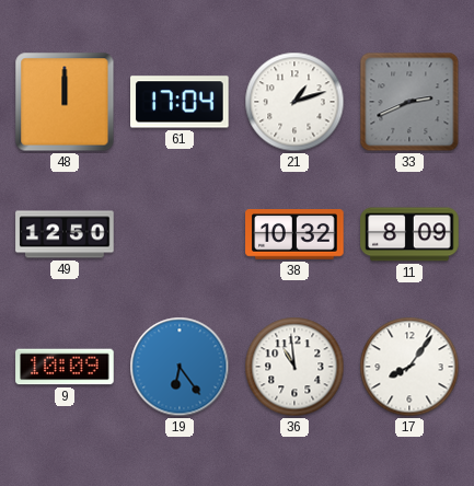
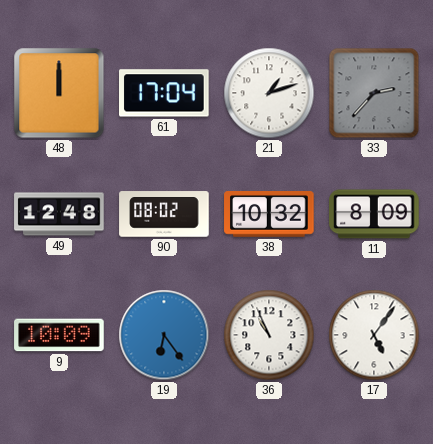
33: 2:41 -> 2:37
49: 12:50 -> 12:48
90: none -> 08:02
36: 10:59 -> 10:56
17: 8:06 -> 5:06
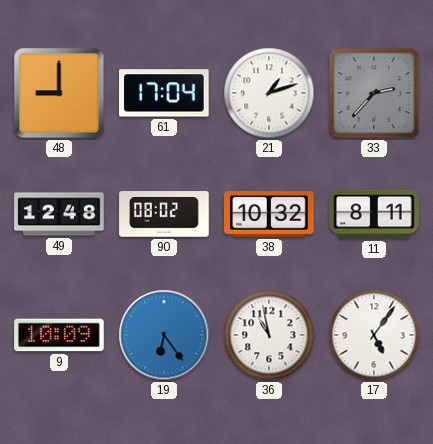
48: 12:00 -> 9:00
11: 8:09 -> 8:11
36: 10:56 -> 10:58
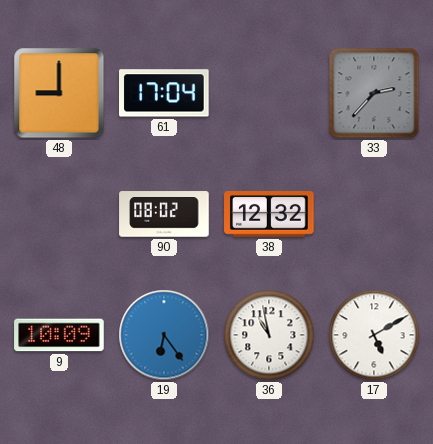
21: 1:12 -> none
49: 12:48 -> none
38: 10:32 -> 12:32
11: 8:11 -> none
17: 5:06 -> 5:10
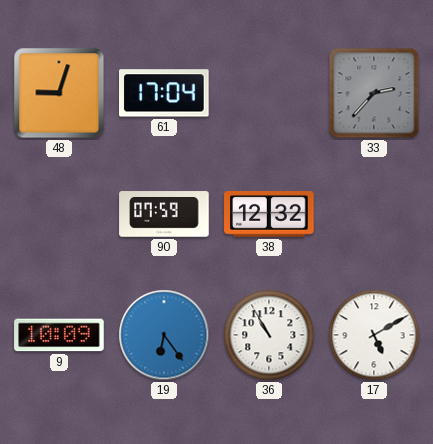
48: 9:00 -> 9:03
90: 08:02 -> 07:59
36: 10:58 -> 10:55
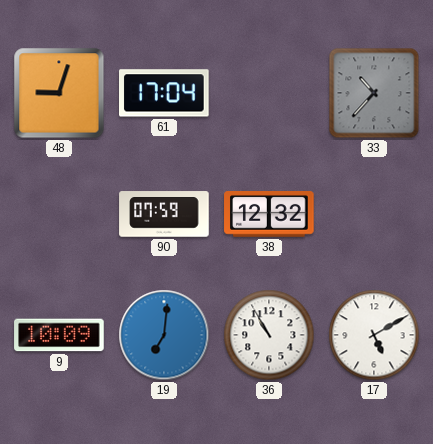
33: 2:37 -> 10:37
19: 6:24 -> 7:01
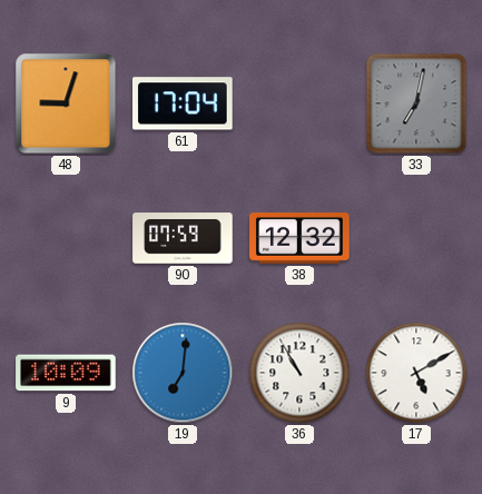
33: 10:37 -> 7:02
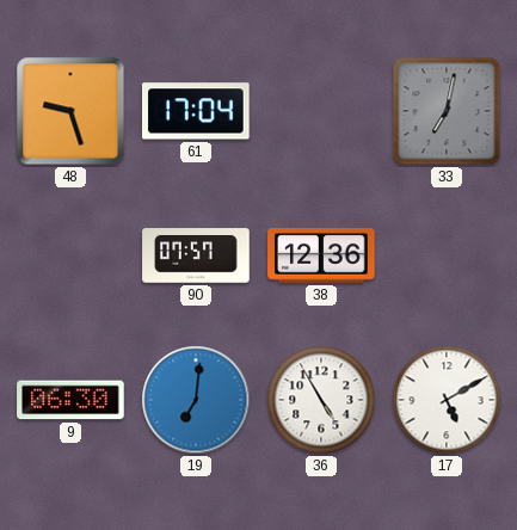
48: 9:03 -> 9:27
90: 07:59 -> 07:57
38: 12:32 -> 12:36
9: 10:09 -> 06:30
36: 10:55 -> 4:55
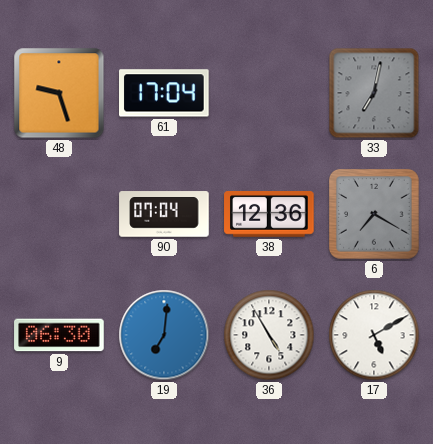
90: 07:57 -> 07:04
6: none -> 7:20
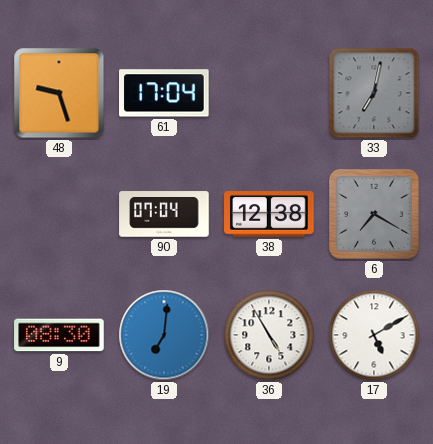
38: 12:36 -> 12:38
9: 06:30 -> 08:30
